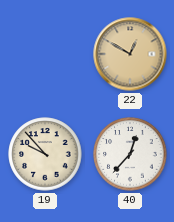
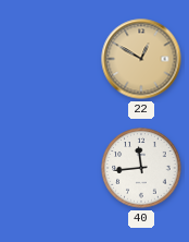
19: 9:53 -> none
40: 12:37 -> 11:44
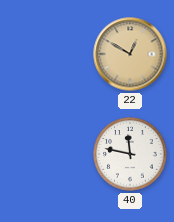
40: 11:44 -> 11:47
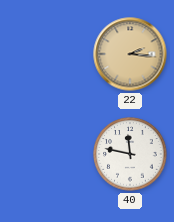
22: 12:50 -> 2:16
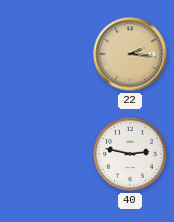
40: 11:47 -> 2:47
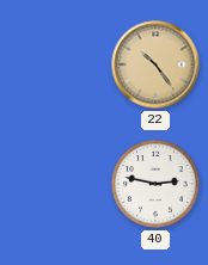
22: 2:16 -> 10:24
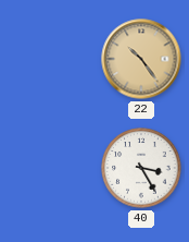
40: 2:47 -> 3:25
